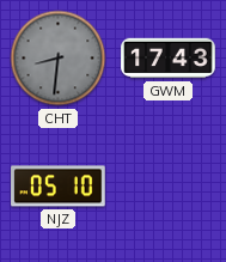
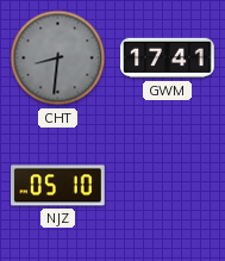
GWM: 17:43 -> 17:41
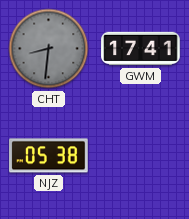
NJZ: 05:10 -> 05:38
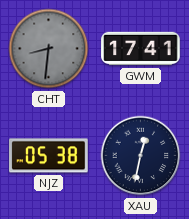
XAU: none -> 12:32
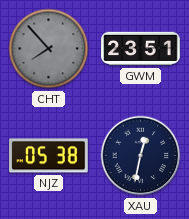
CHT: 8:31 -> 7:53
GWM: 17:41 -> 23:51
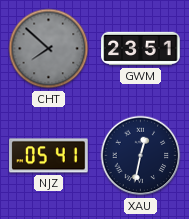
CHT: 7:53 -> 7:52
NJZ: 05:38 -> 05:41
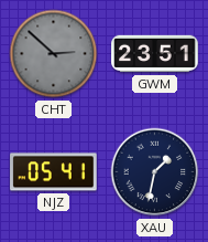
CHT: 7:52 -> 2:52
XAU: 12:32 -> 1:32
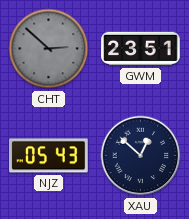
NJZ: 05:41 -> 05:43
XAU: 1:32 -> 12:52
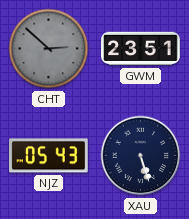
XAU: 12:52 -> 5:27
